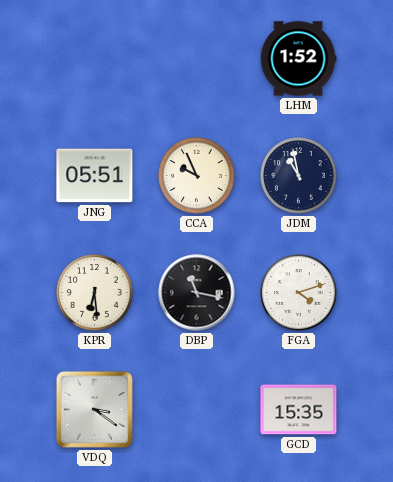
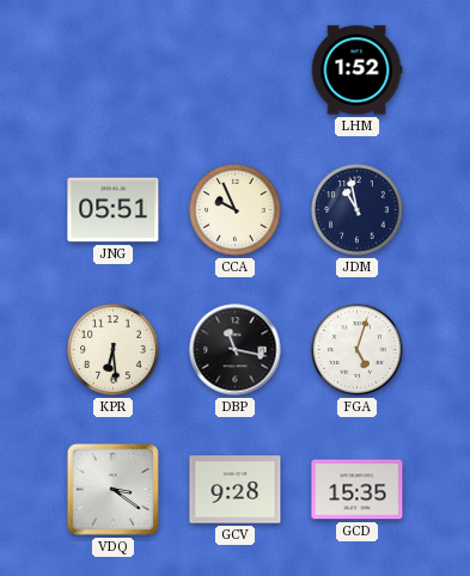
FGA: 4:12 -> 5:03
GCV: none -> 9:28
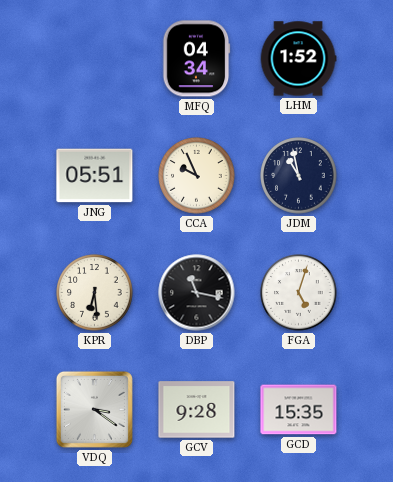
MFQ: none -> 04:34
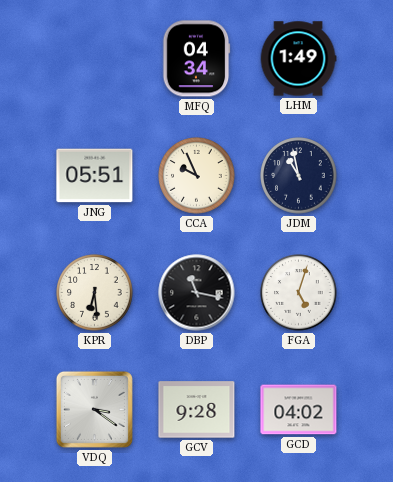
LHM: 1:52 -> 1:49
GCD: 15:35 -> 04:02
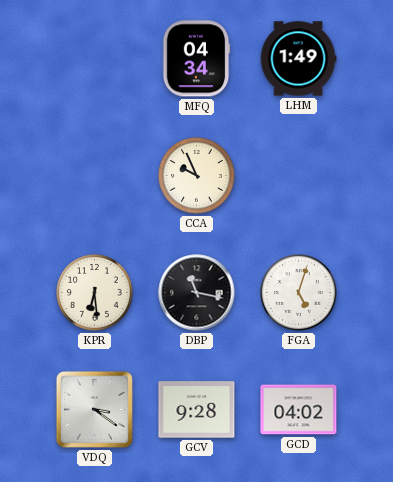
JNG: 05:51 -> none
JDM: 10:58 -> none
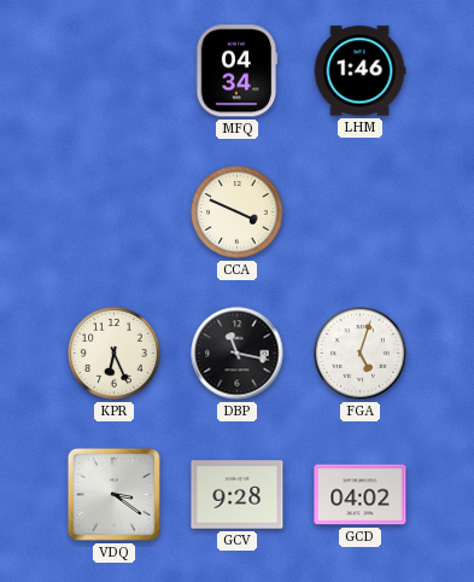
LHM: 1:49 -> 1:46
CCA: 9:56 -> 3:49
KPR: 6:29 -> 6:26
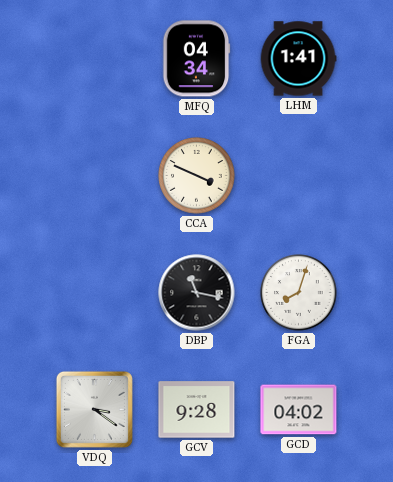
LHM: 1:46 -> 1:41
KPR: 6:26 -> none
FGA: 5:03 -> 8:03
